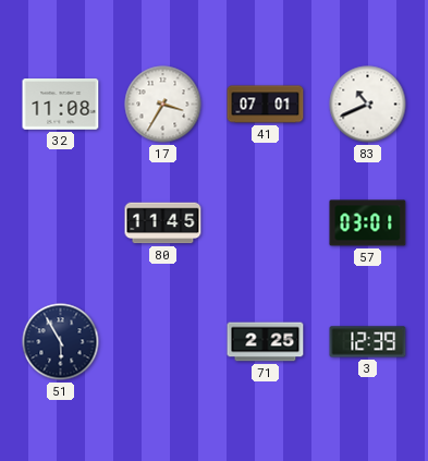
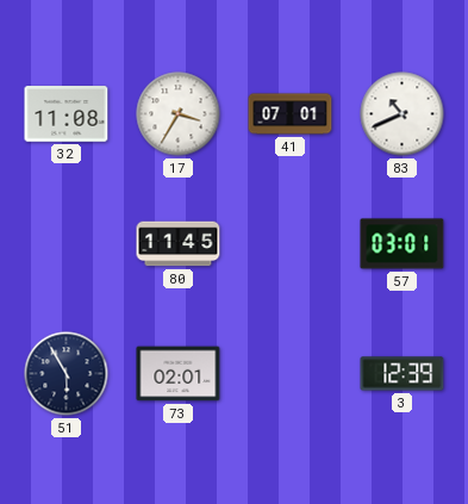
73: none -> 02:01
71: 2:25 -> none
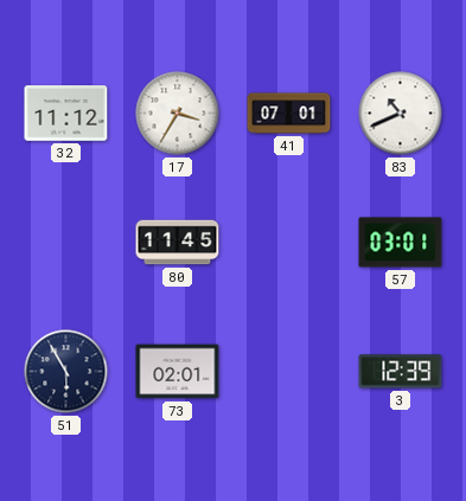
32: 11:08 -> 11:12
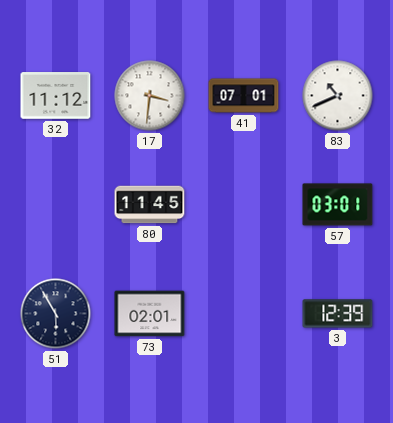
17: 3:35 -> 3:31
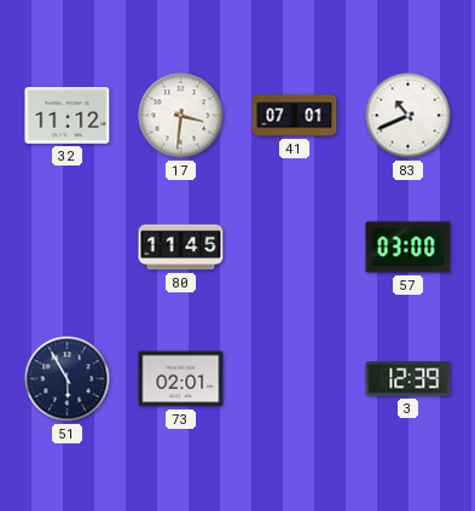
57: 03:01 -> 03:00
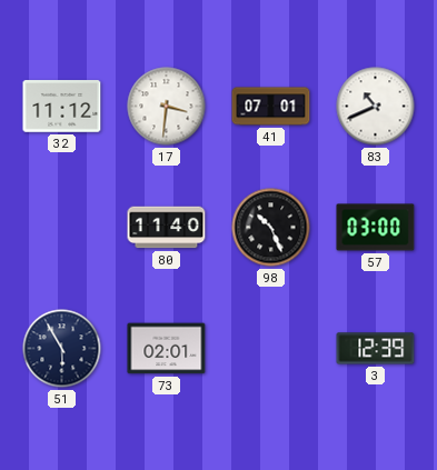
80: 11:45 -> 11:40
98: none -> 10:26
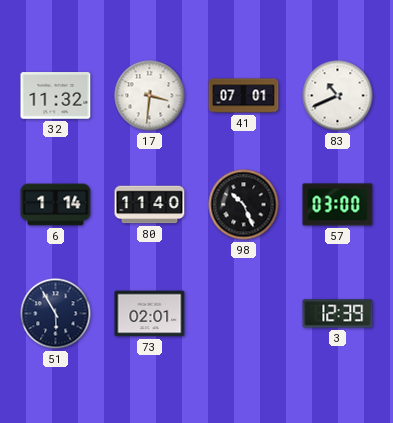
32: 11:12 -> 11:32
6: none -> 1:14
